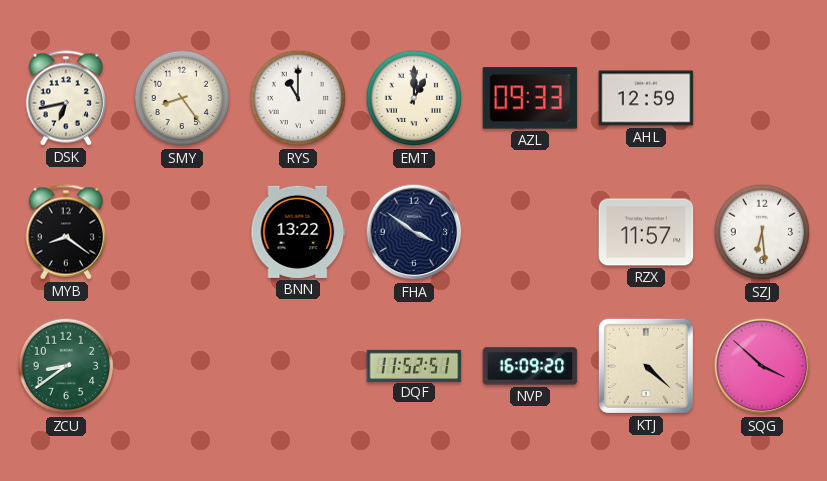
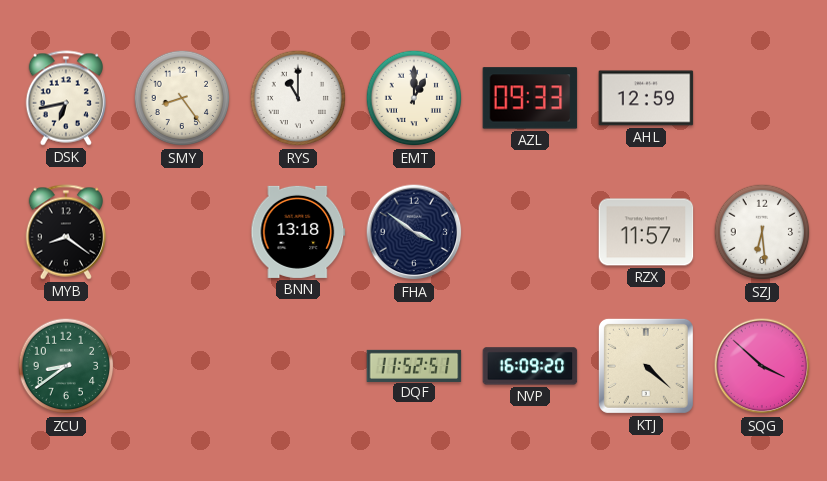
BNN: 13:22 -> 13:18
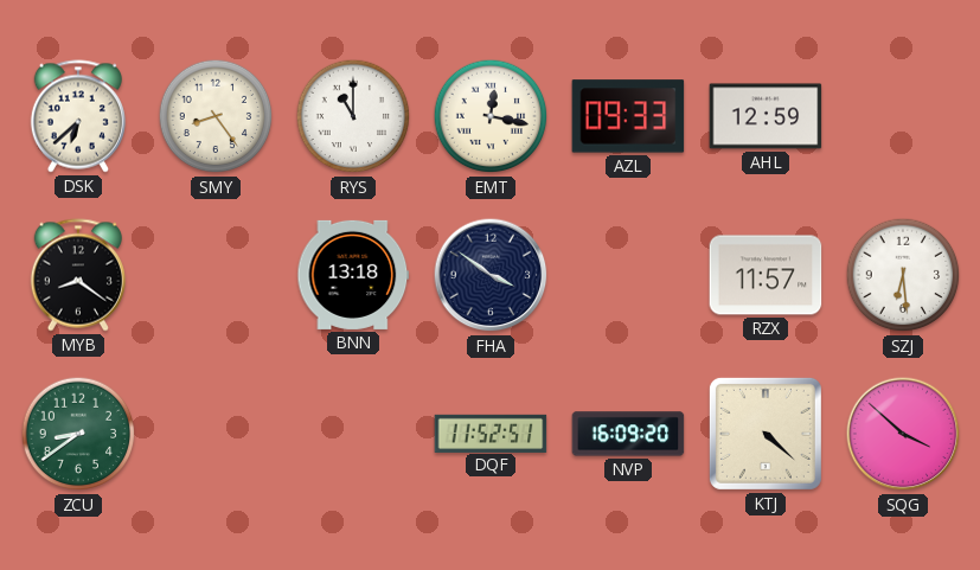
DSK: 6:43 -> 6:38
EMT: 1:00 -> 12:17
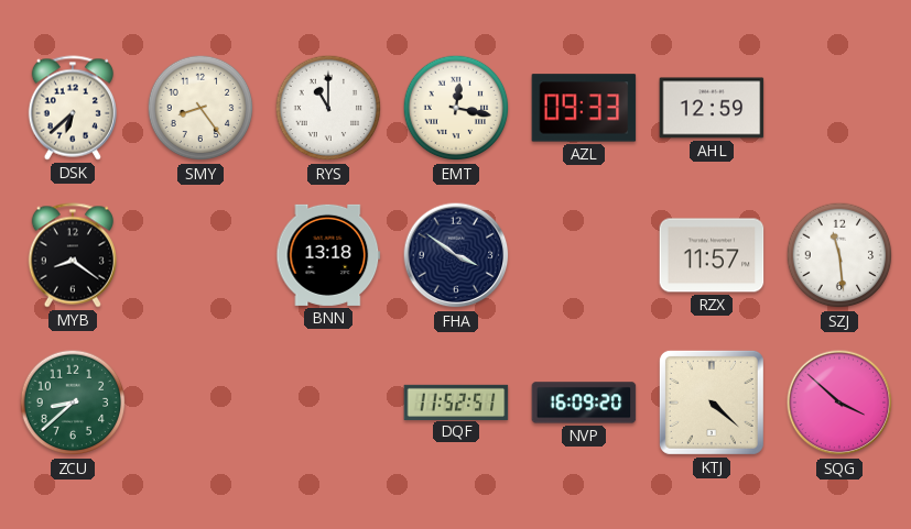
SZJ: 6:29 -> 11:29
ZCU: 8:39 -> 8:38
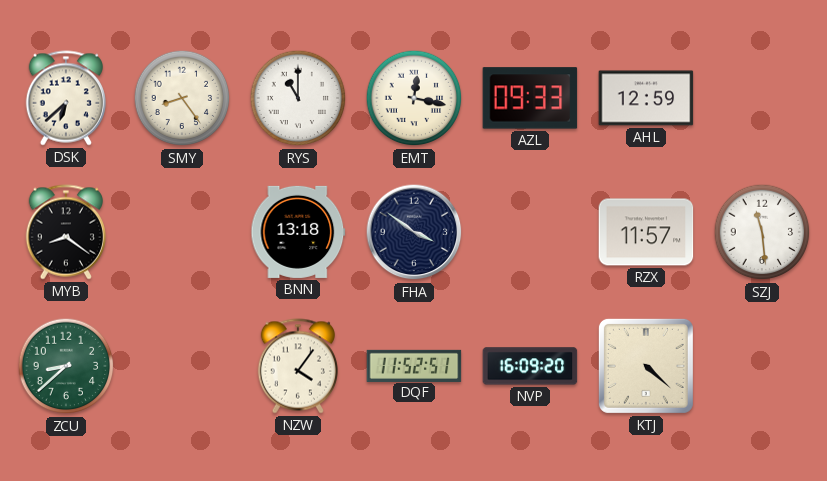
NZW: none -> 4:06
SQG: 3:52 -> none
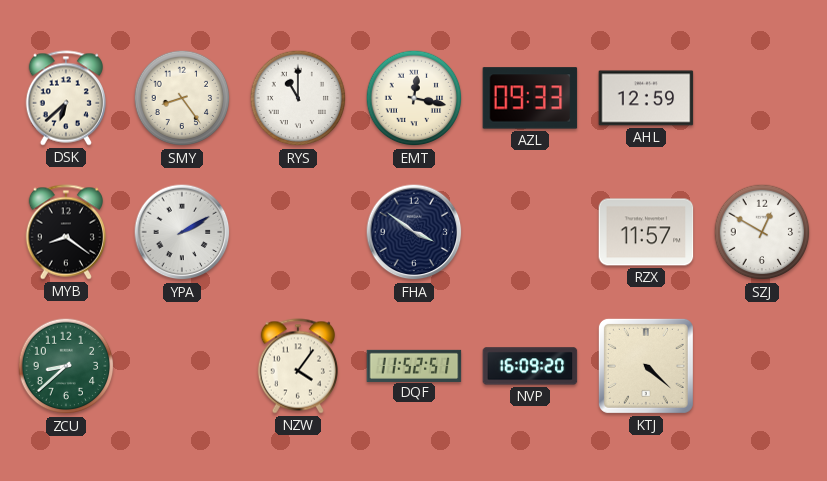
YPA: none -> 2:10
BNN: 13:18 -> none
SZJ: 11:29 -> 12:50
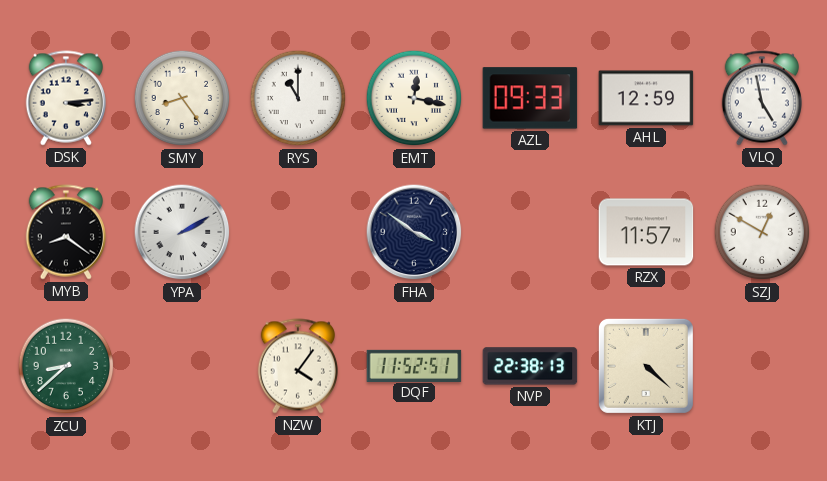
DSK: 6:38 -> 3:14
VLQ: none -> 4:58
NVP: 16:09 -> 22:38
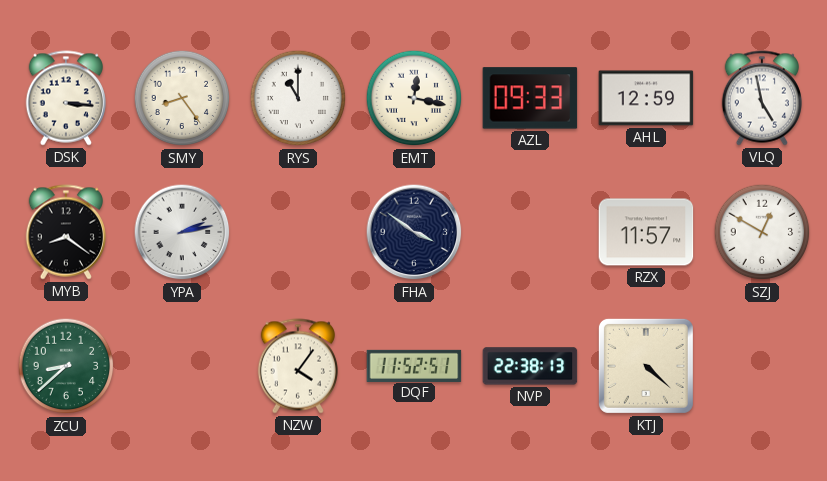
DSK: 3:14 -> 3:16
YPA: 2:10 -> 2:13
